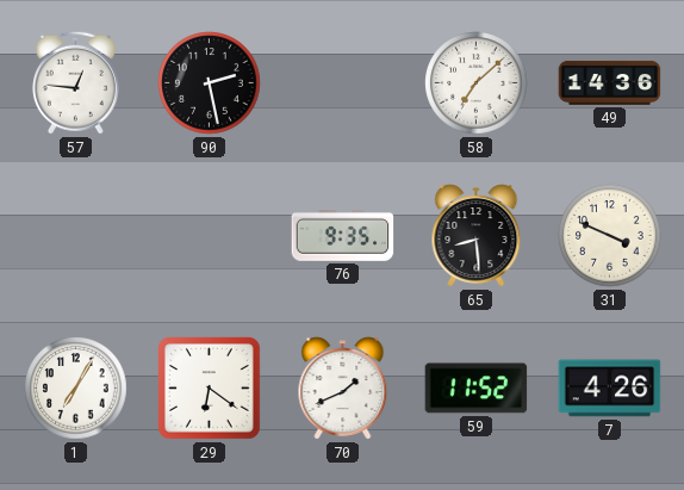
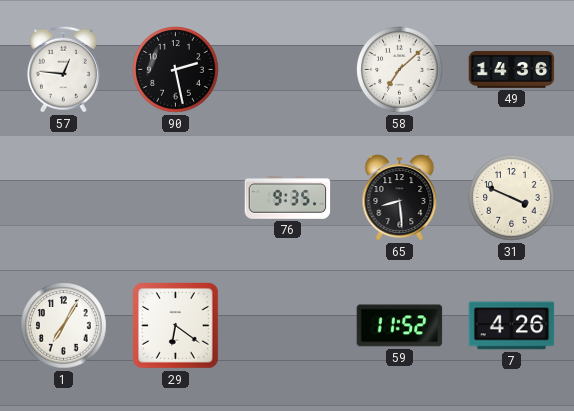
70: 1:41 -> none
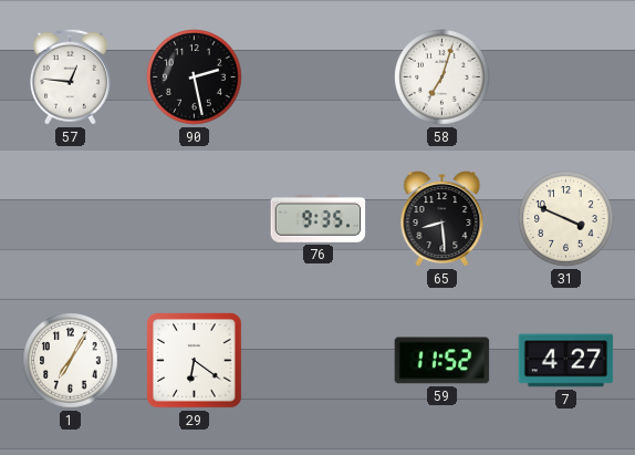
58: 7:08 -> 7:03
49: 14:36 -> none
7: 4:26 -> 4:27
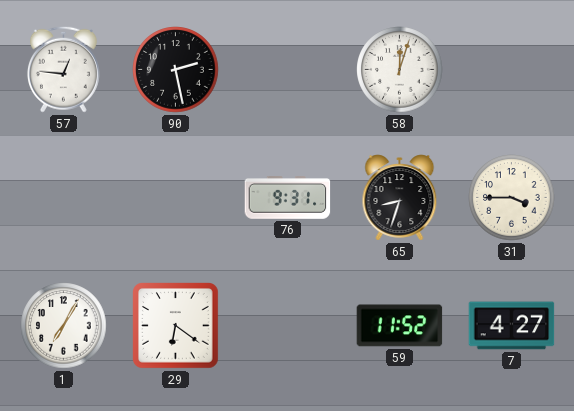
58: 7:03 -> 12:03
76: 9:35 -> 9:31
65: 8:29 -> 8:33
31: 3:49 -> 3:45
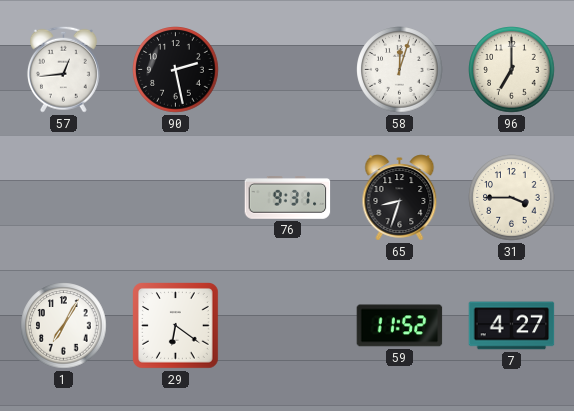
57: 12:46 -> 12:44
96: none -> 7:00
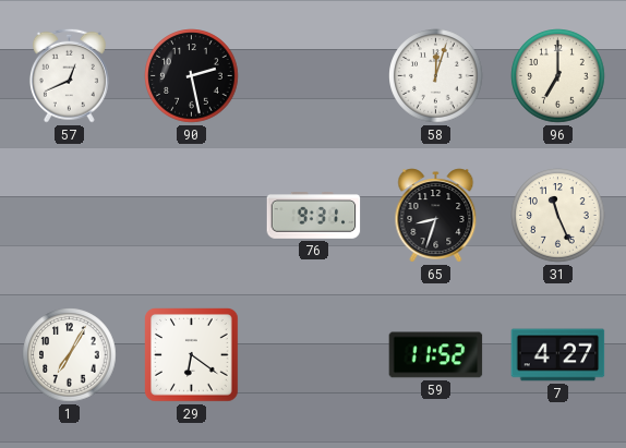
57: 12:44 -> 12:41
31: 3:45 -> 11:26
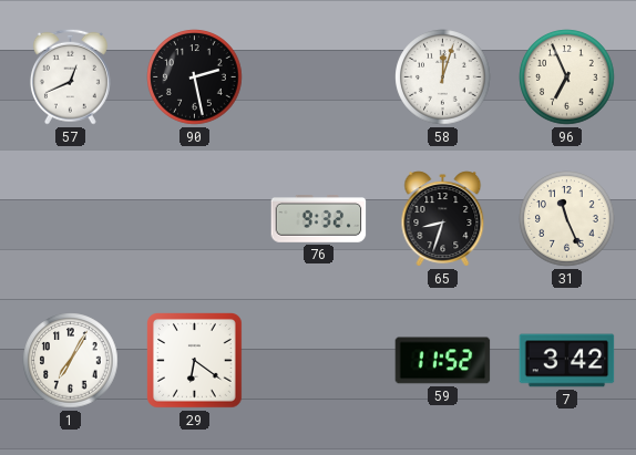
96: 7:00 -> 6:56
76: 9:31 -> 9:32
7: 4:27 -> 3:42
